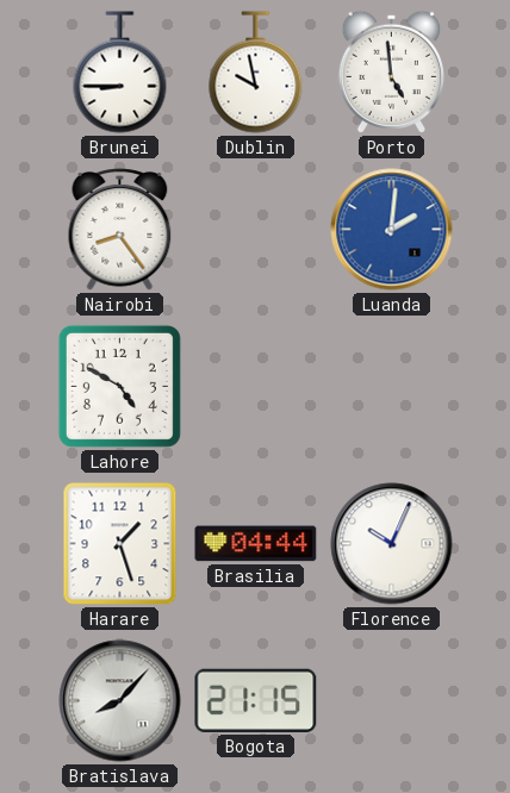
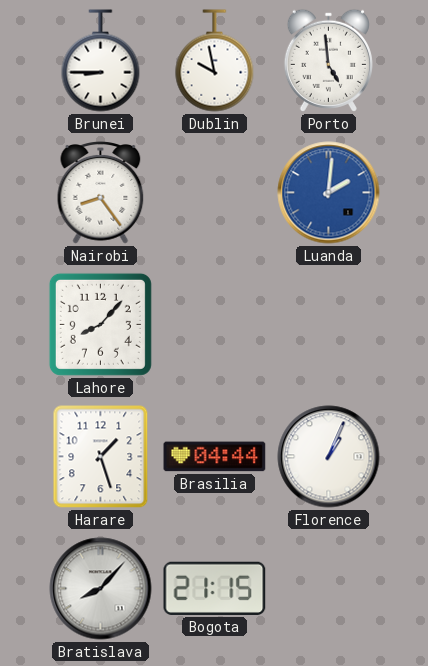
Lahore: 4:50 -> 8:07
Florence: 10:04 -> 1:04
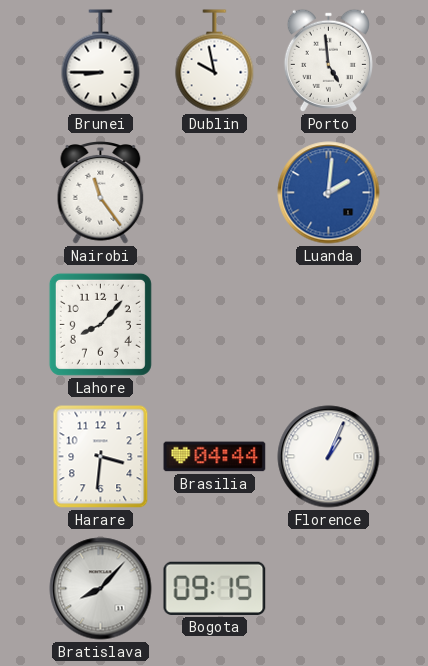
Nairobi: 8:24 -> 11:24
Harare: 1:27 -> 3:31
Bogota: 21:15 -> 09:15
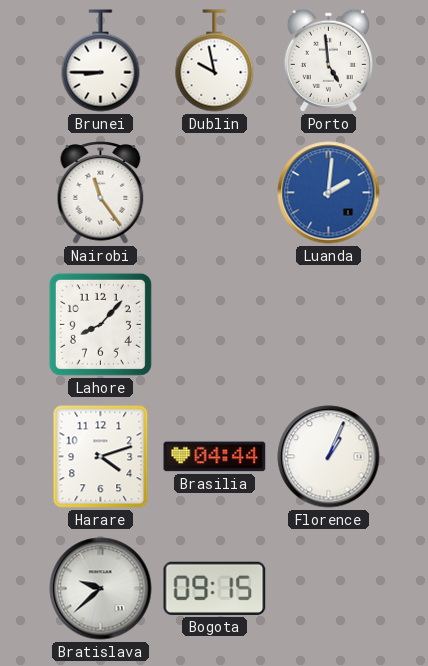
Harare: 3:31 -> 4:12
Bratislava: 8:07 -> 9:38
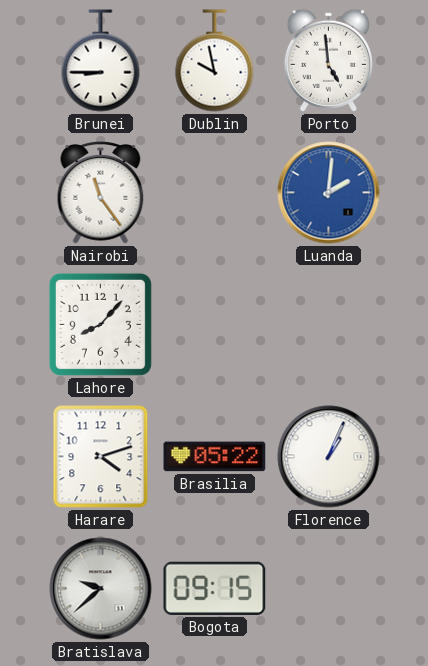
Brasilia: 04:44 -> 05:22
